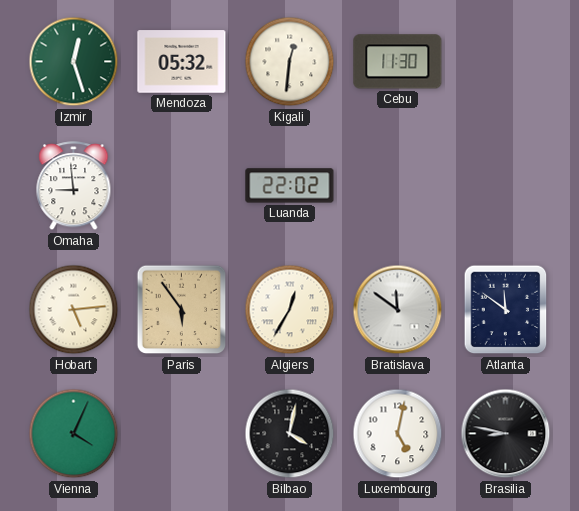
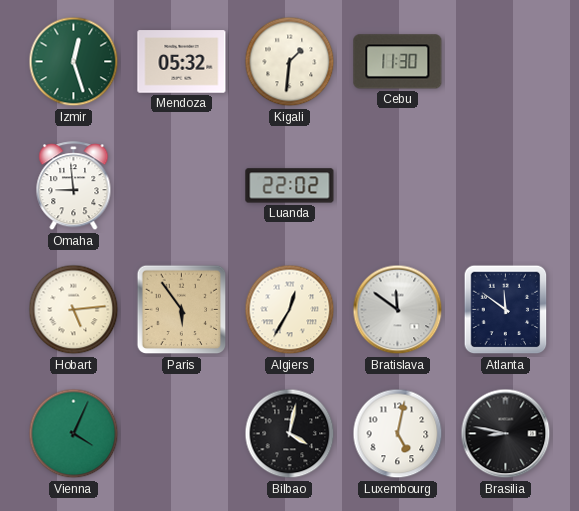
Kigali: 12:31 -> 1:31
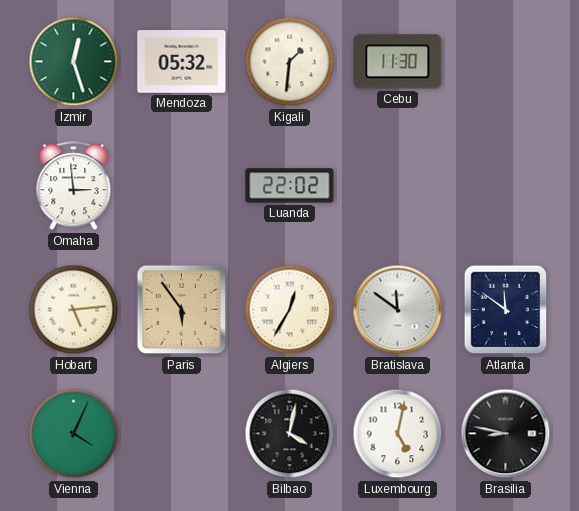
Omaha: 8:59 -> 2:59
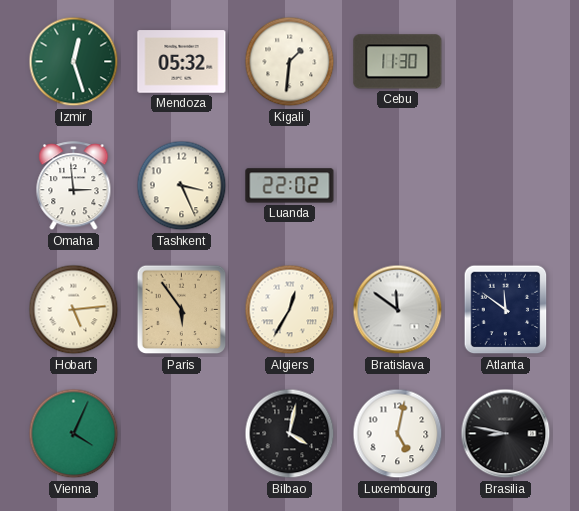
Tashkent: none -> 3:26
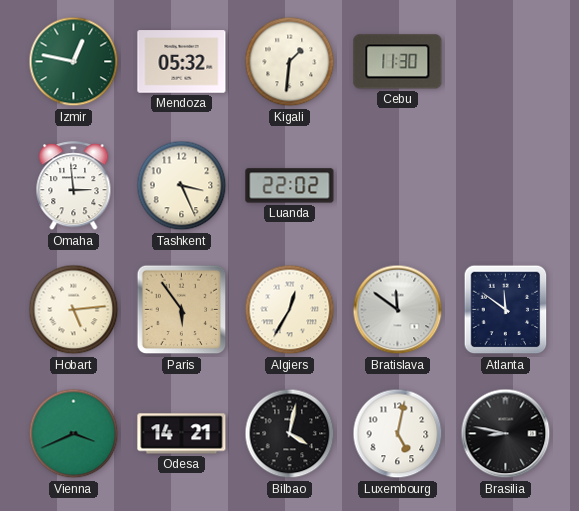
Izmir: 12:27 -> 12:47
Vienna: 4:04 -> 3:41
Odesa: none -> 14:21
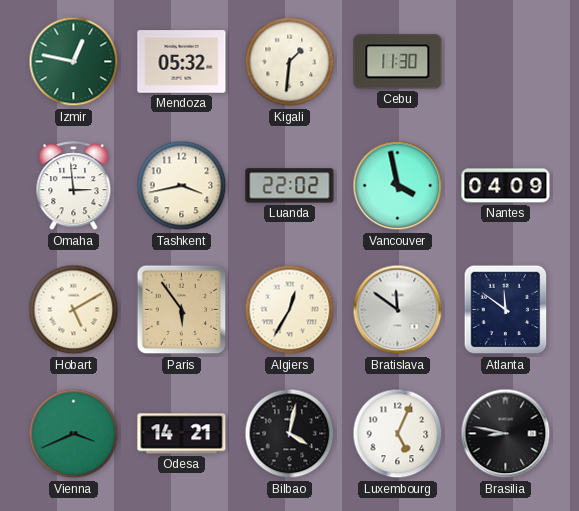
Tashkent: 3:26 -> 3:43
Vancouver: none -> 3:58
Nantes: none -> 04:09
Hobart: 5:14 -> 5:10
Luxembourg: 5:02 -> 5:04
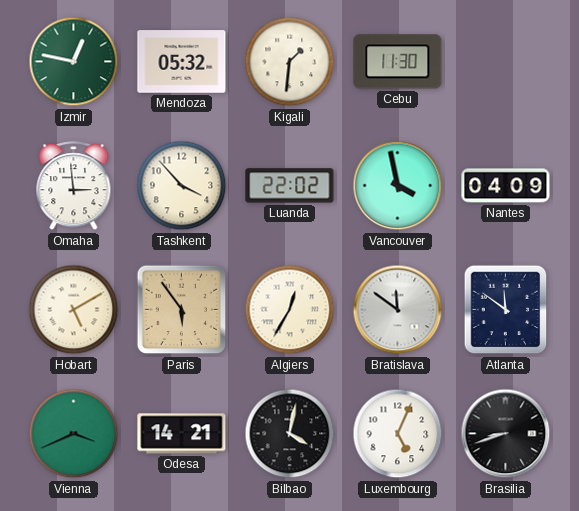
Tashkent: 3:43 -> 3:53
Brasilia: 8:47 -> 8:42
